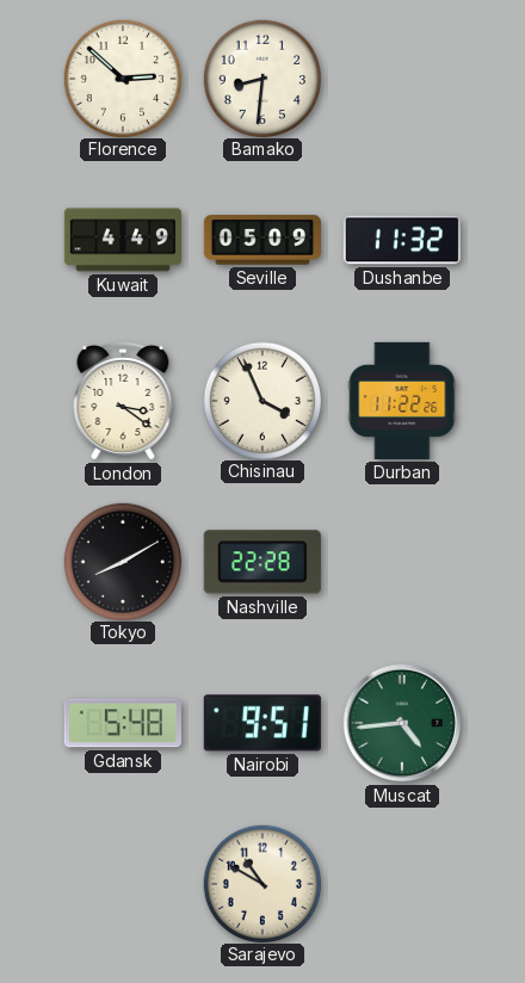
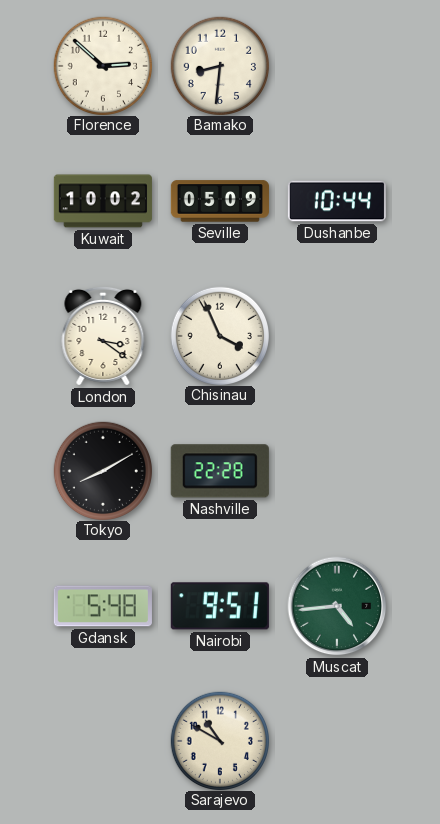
Kuwait: 4:49 -> 10:02
Dushanbe: 11:32 -> 10:44
Durban: 11:22 -> none
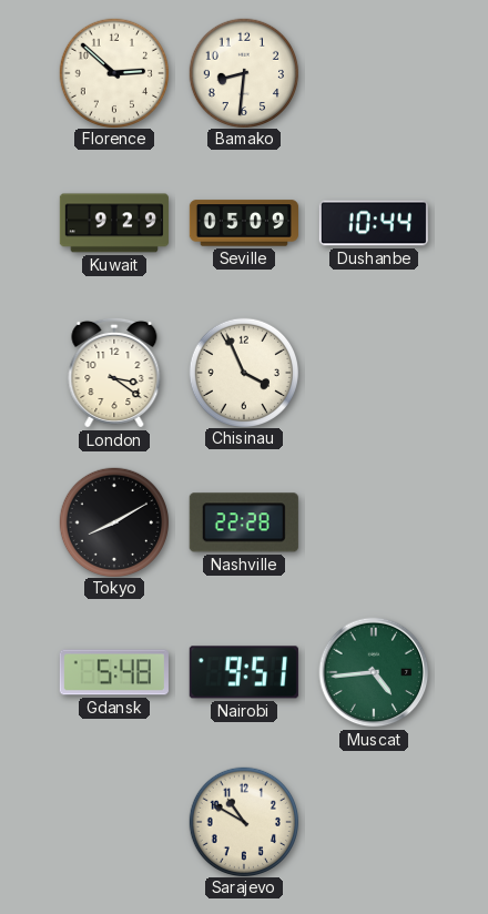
Kuwait: 10:02 -> 9:29
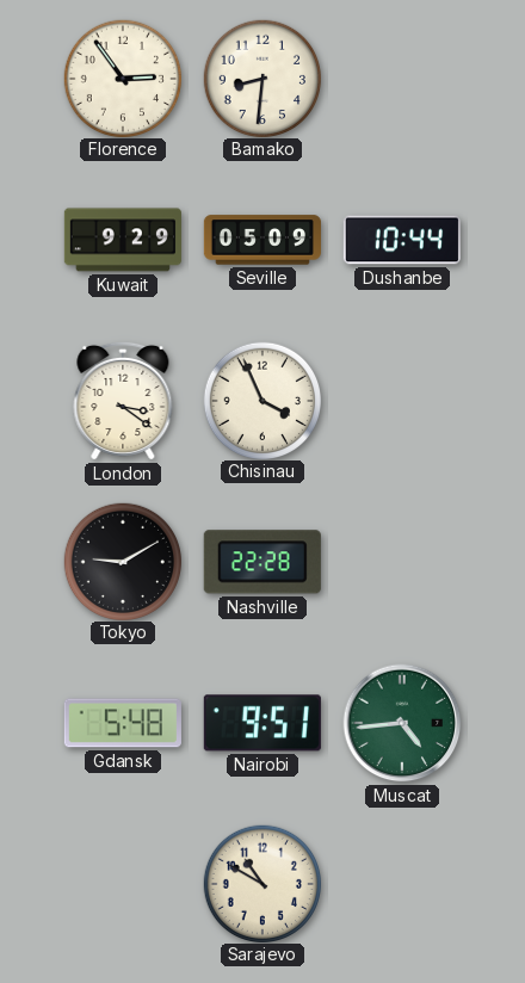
Florence: 2:52 -> 2:54
Tokyo: 8:10 -> 9:10
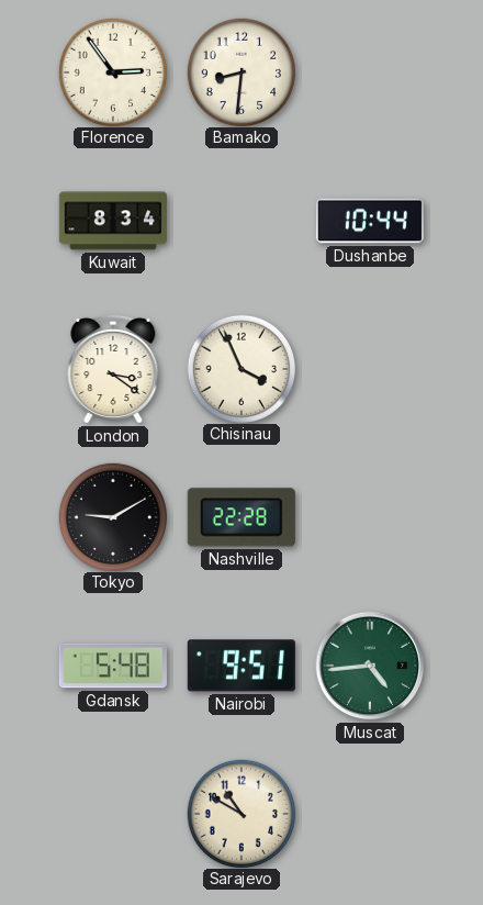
Kuwait: 9:29 -> 8:34
Seville: 05:09 -> none
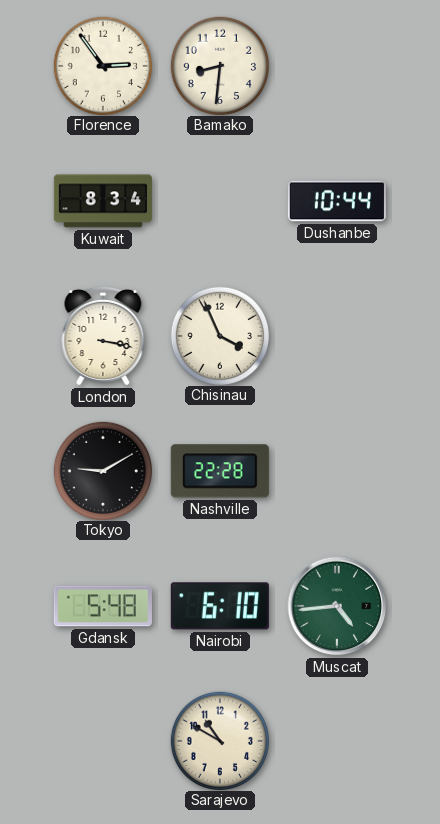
London: 3:21 -> 3:17
Nairobi: 9:51 -> 6:10
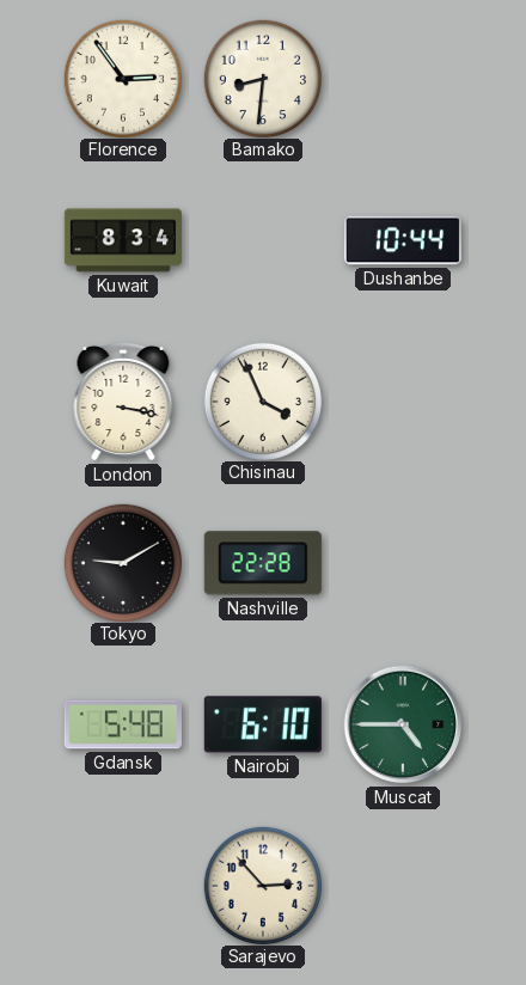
Muscat: 4:44 -> 4:45
Sarajevo: 10:50 -> 2:53
